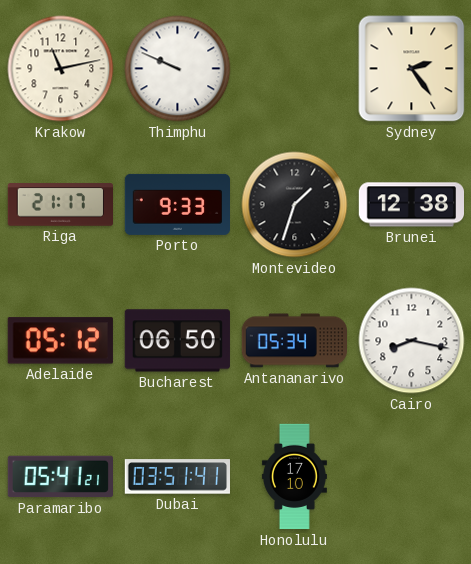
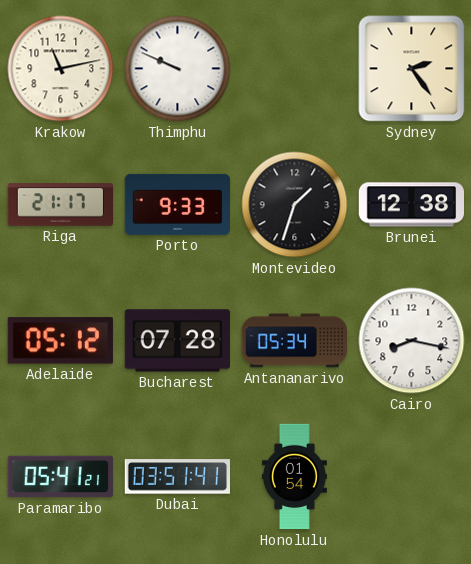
Bucharest: 06:50 -> 07:28
Honolulu: 17:10 -> 01:54
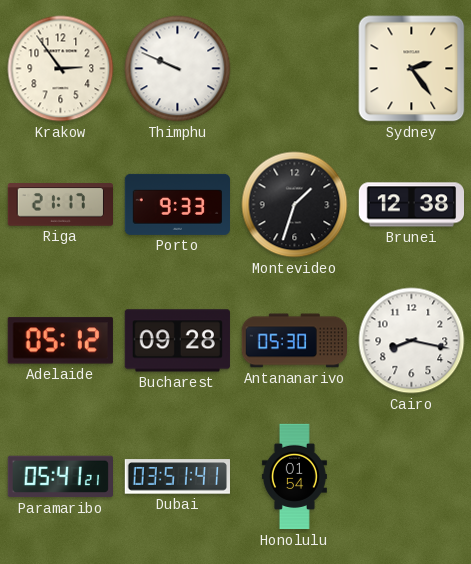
Krakow: 11:13 -> 2:54
Bucharest: 07:28 -> 09:28
Antananarivo: 05:34 -> 05:30
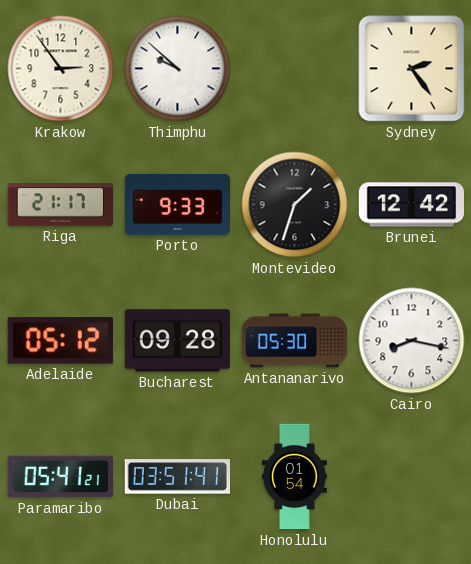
Thimphu: 9:49 -> 9:52
Brunei: 12:38 -> 12:42
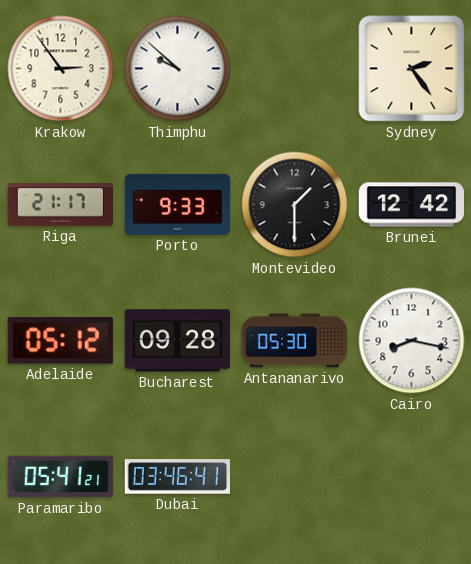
Montevideo: 1:33 -> 1:30
Dubai: 03:51 -> 03:46
Honolulu: 01:54 -> none
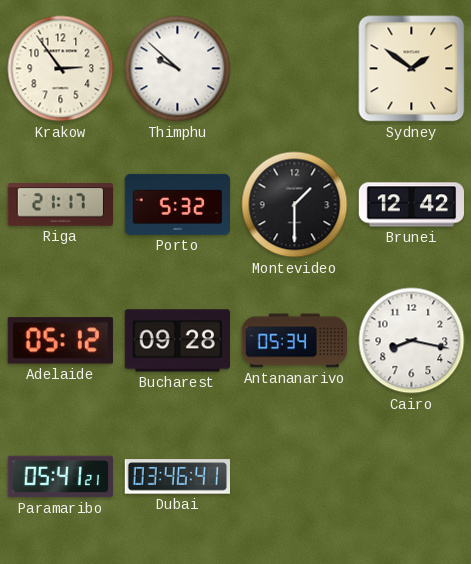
Sydney: 2:24 -> 1:51
Porto: 9:33 -> 5:32
Antananarivo: 05:30 -> 05:34
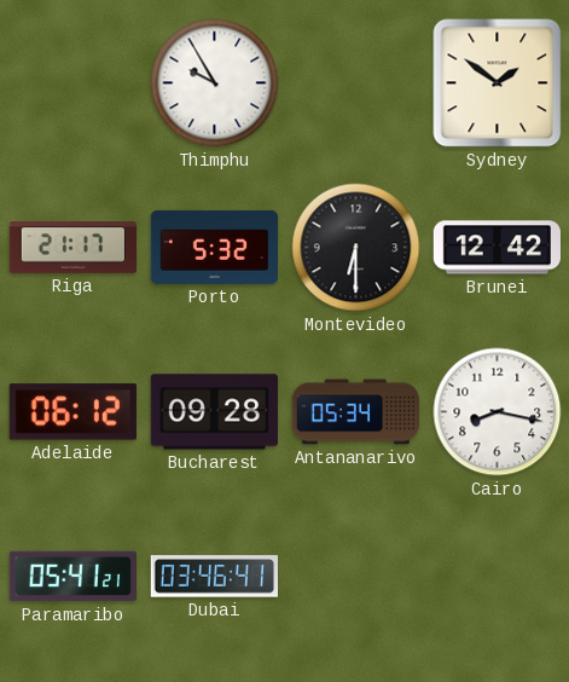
Krakow: 2:54 -> none
Thimphu: 9:52 -> 9:55
Montevideo: 1:30 -> 6:30
Adelaide: 05:12 -> 06:12
